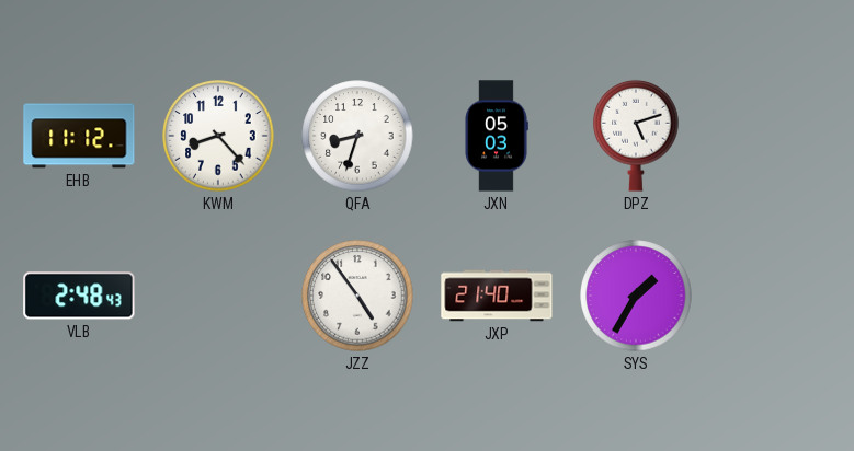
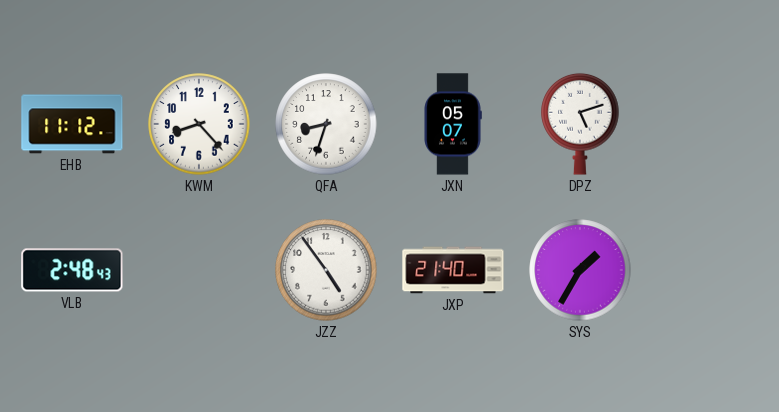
JXN: 05:03 -> 05:07
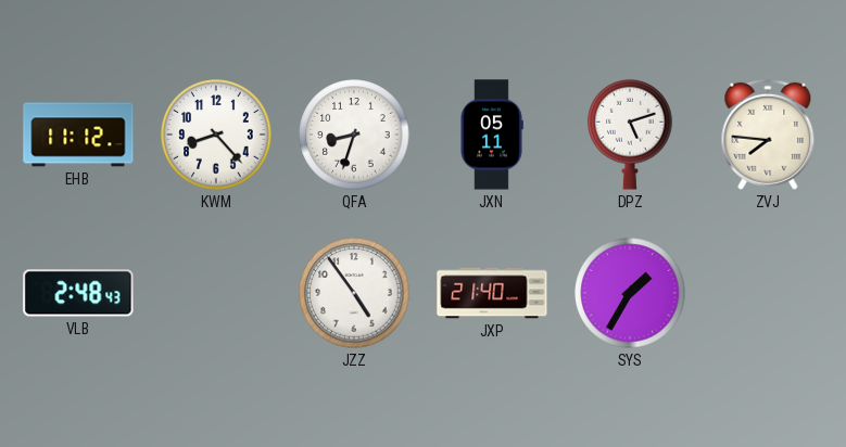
JXN: 05:07 -> 05:11
ZVJ: none -> 7:46
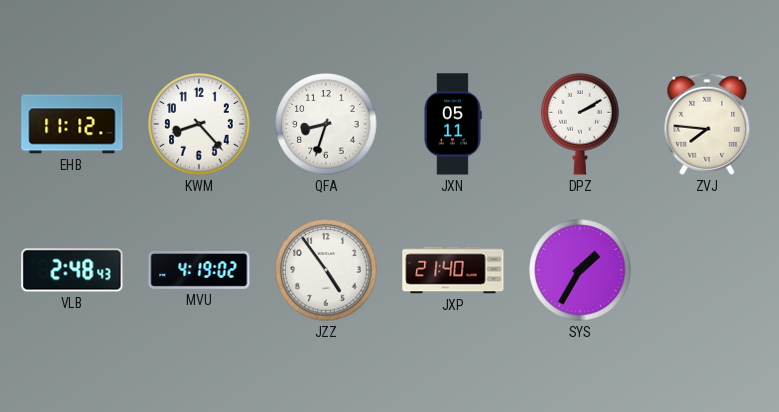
DPZ: 5:12 -> 2:10
MVU: none -> 4:19
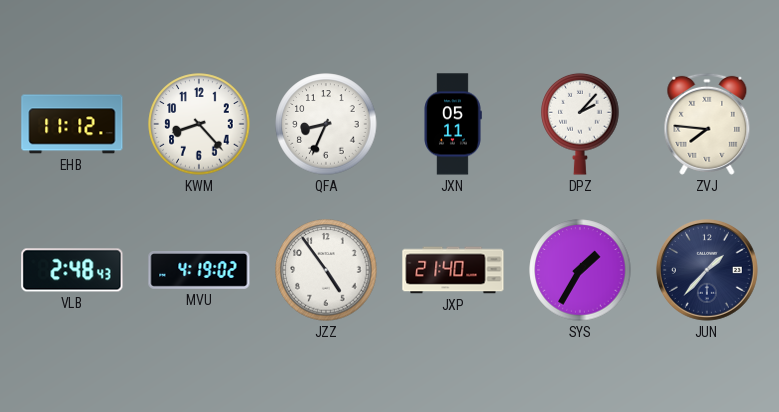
QFA: 8:33 -> 8:34
DPZ: 2:10 -> 2:07
JUN: none -> 1:37
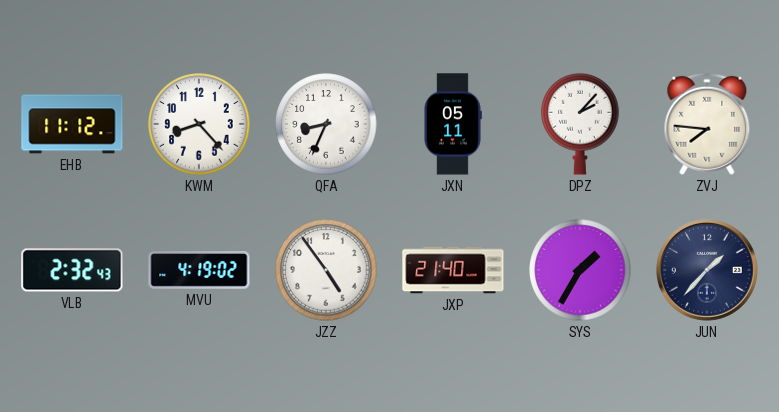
VLB: 2:48 -> 2:32
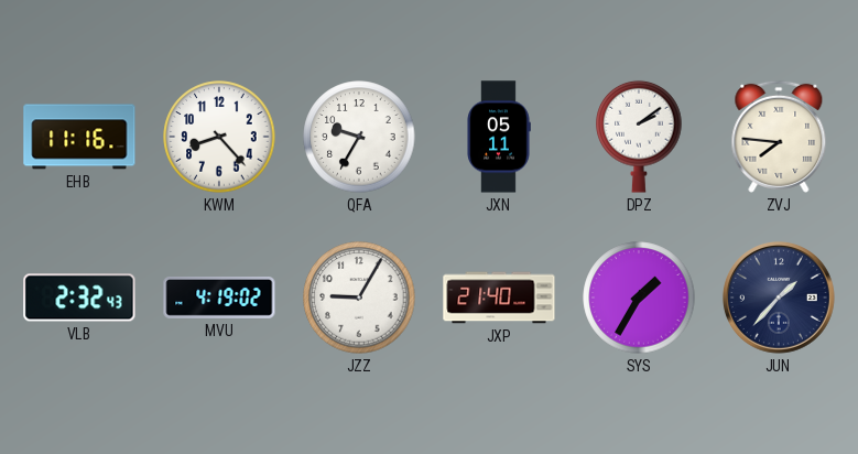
EHB: 11:12 -> 11:16
QFA: 8:34 -> 9:35
DPZ: 2:07 -> 2:09
JZZ: 4:54 -> 9:05
